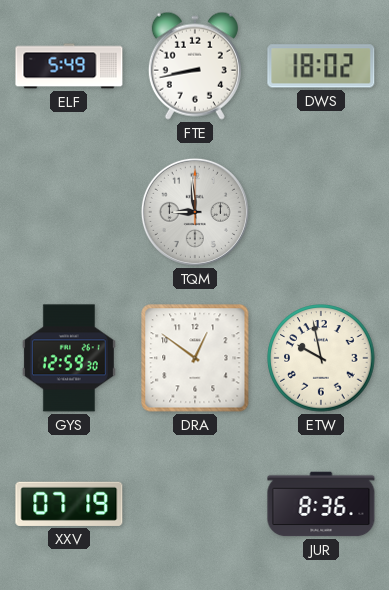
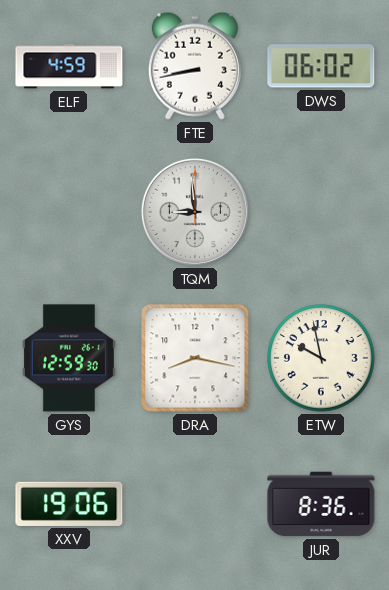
ELF: 5:49 -> 4:59
DWS: 18:02 -> 06:02
DRA: 12:51 -> 8:17
XXV: 07:19 -> 19:06
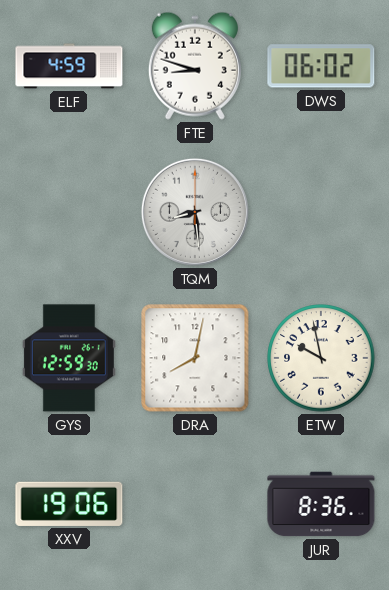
FTE: 8:43 -> 8:48
TQM: 8:59 -> 8:29
DRA: 8:17 -> 8:02
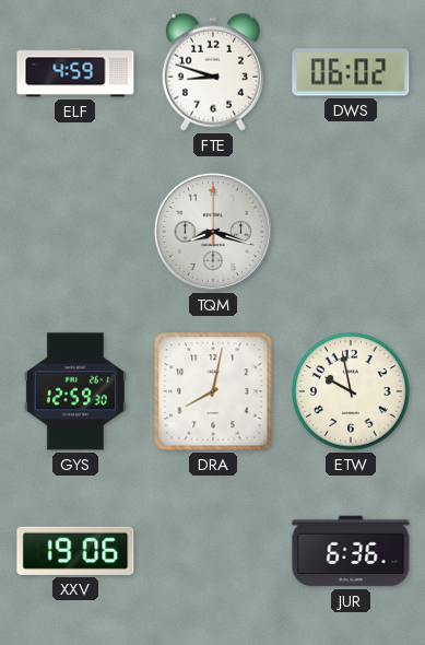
TQM: 8:29 -> 8:18
JUR: 8:36 -> 6:36
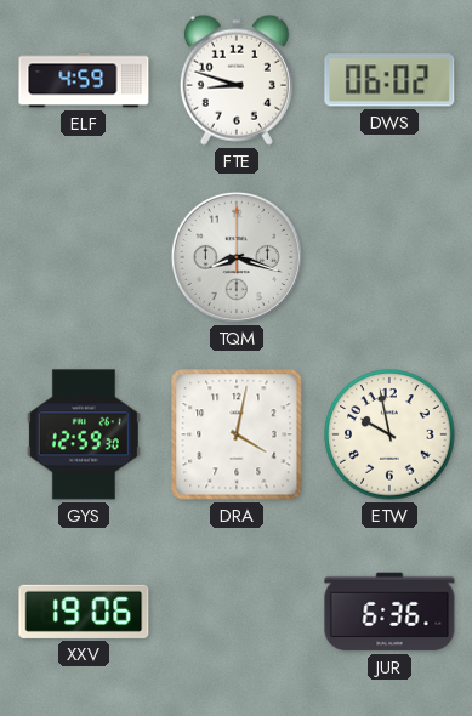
DRA: 8:02 -> 4:02
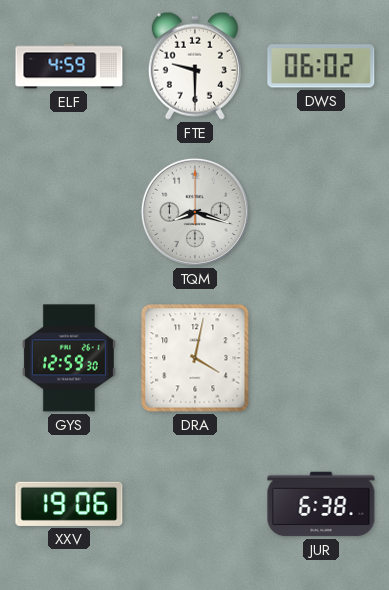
FTE: 8:48 -> 9:30
ETW: 9:58 -> none
JUR: 6:36 -> 6:38
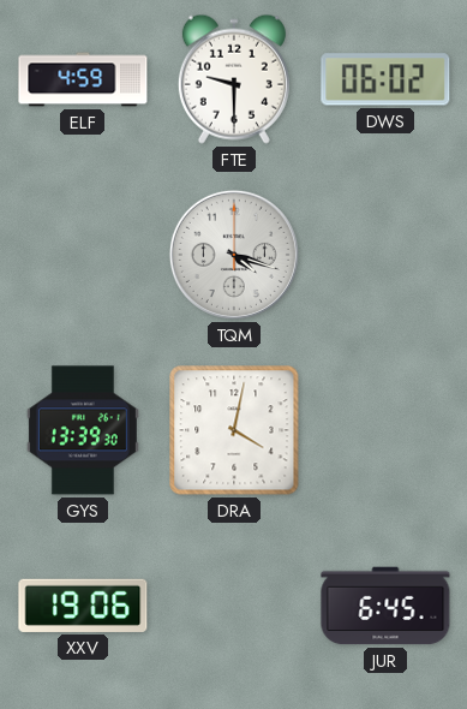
TQM: 8:18 -> 4:18
GYS: 12:59 -> 13:39
JUR: 6:38 -> 6:45
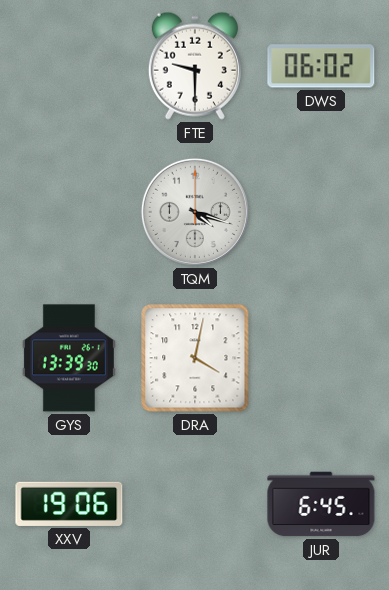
ELF: 4:59 -> none
